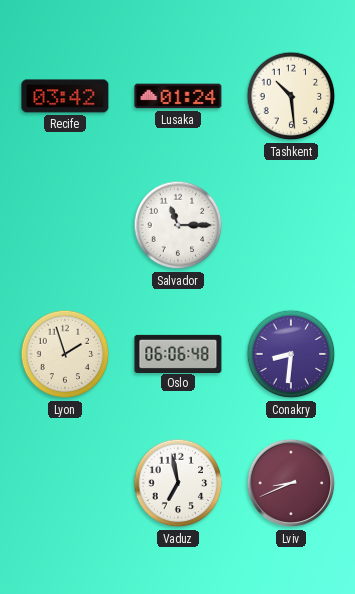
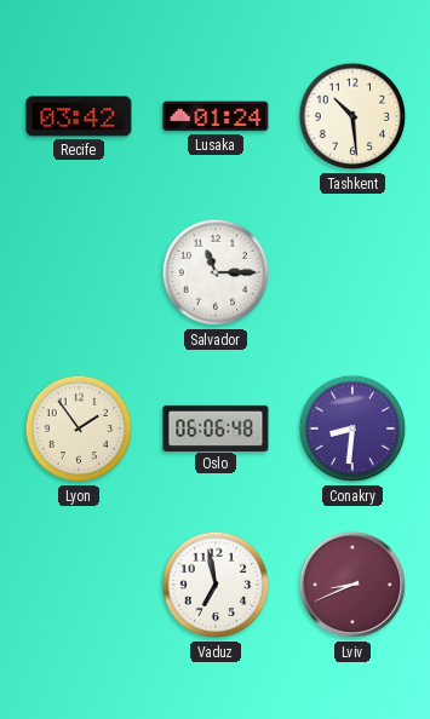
Lyon: 1:57 -> 1:54
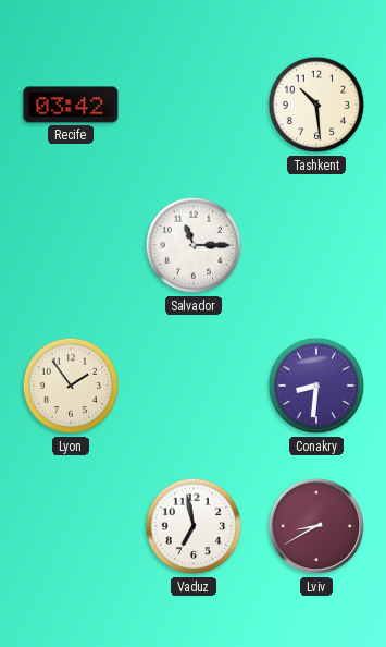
Lusaka: 01:24 -> none
Oslo: 06:06 -> none
Lviv: 8:41 -> 8:40
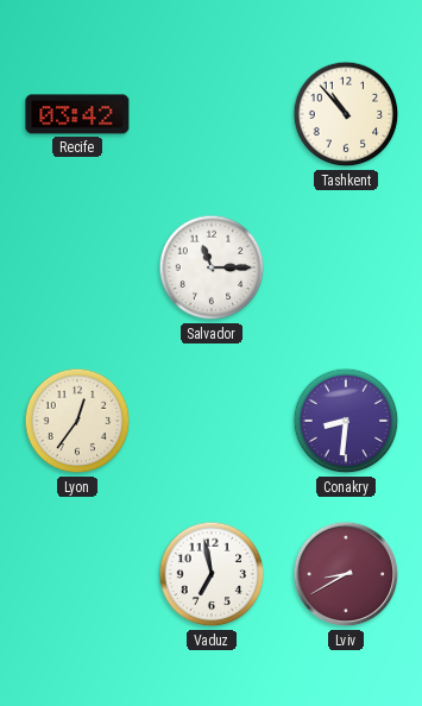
Tashkent: 10:29 -> 10:53
Lyon: 1:54 -> 12:36
